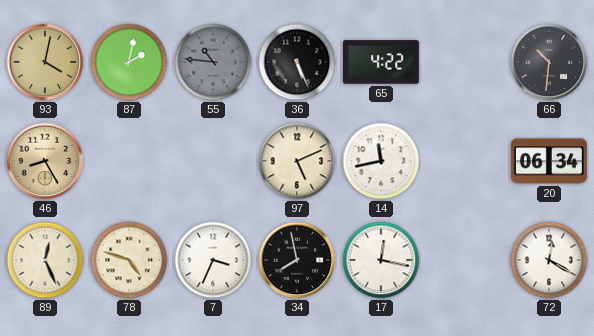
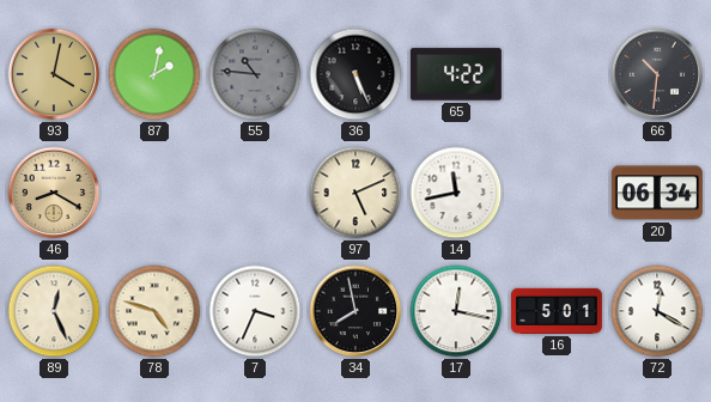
46: 8:25 -> 8:20
16: none -> 5:01
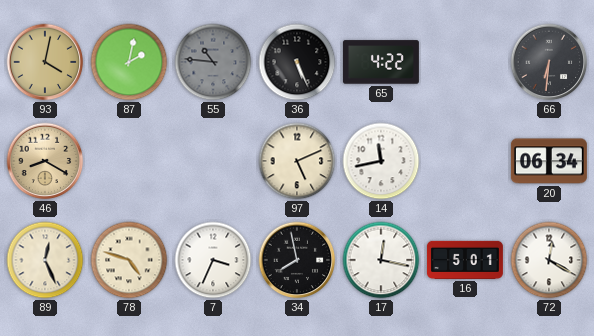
66: 10:31 -> 6:31
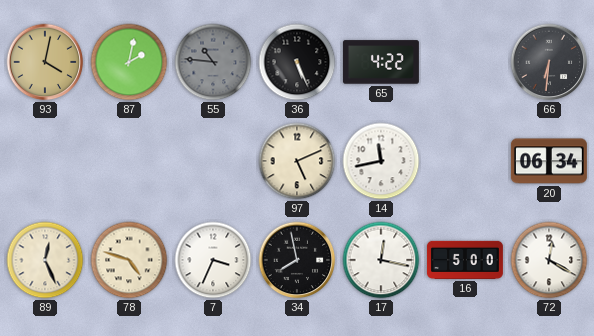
46: 8:20 -> none
16: 5:01 -> 5:00
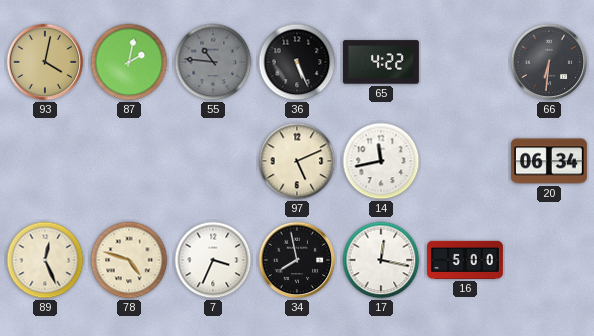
72: 12:20 -> none
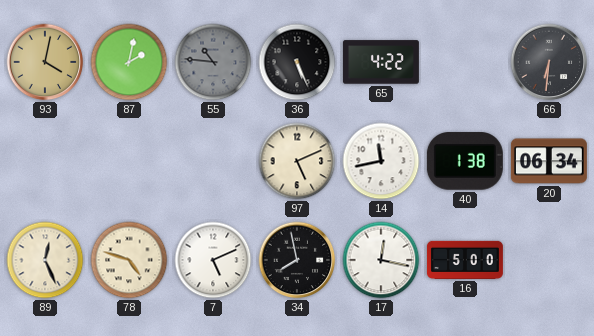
40: none -> 1:38
7: 3:34 -> 5:11
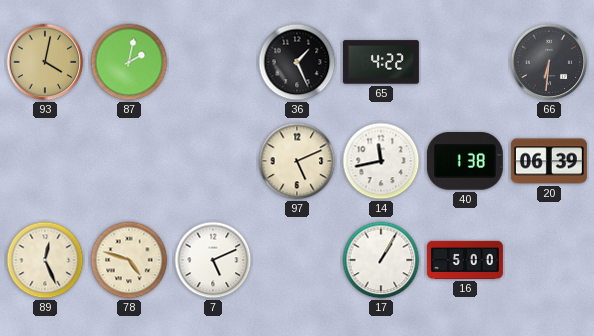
55: 10:46 -> none
36: 5:26 -> 1:26
20: 06:34 -> 06:39
34: 7:58 -> none
17: 12:17 -> 1:05
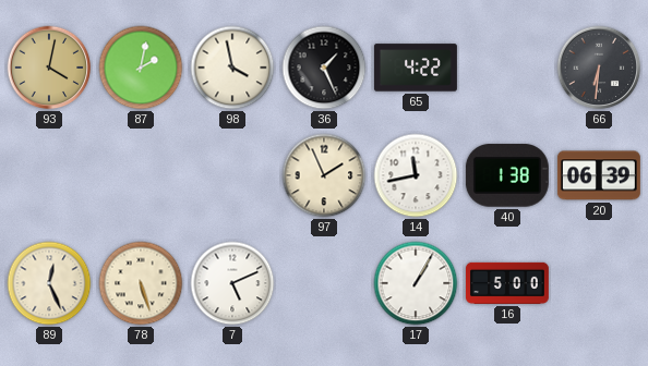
98: none -> 3:58
97: 5:11 -> 1:56
78: 4:48 -> 5:27
